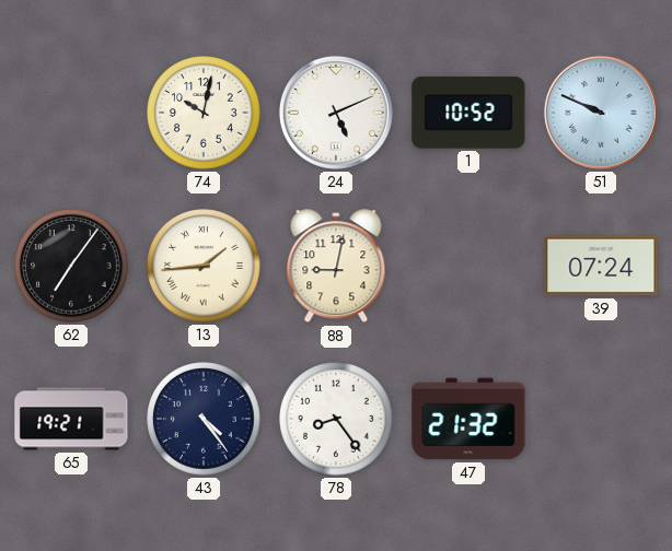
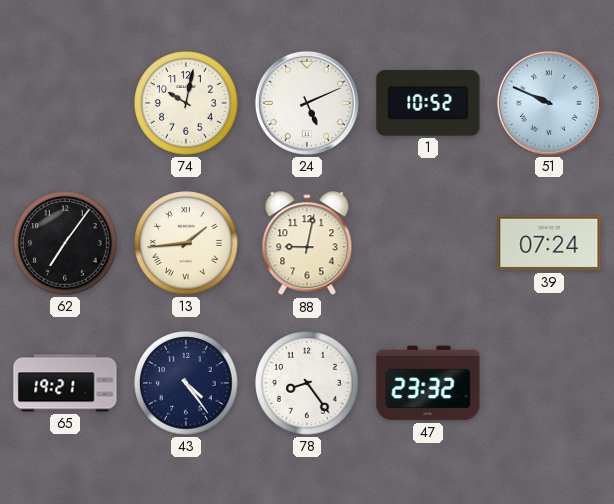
47: 21:32 -> 23:32
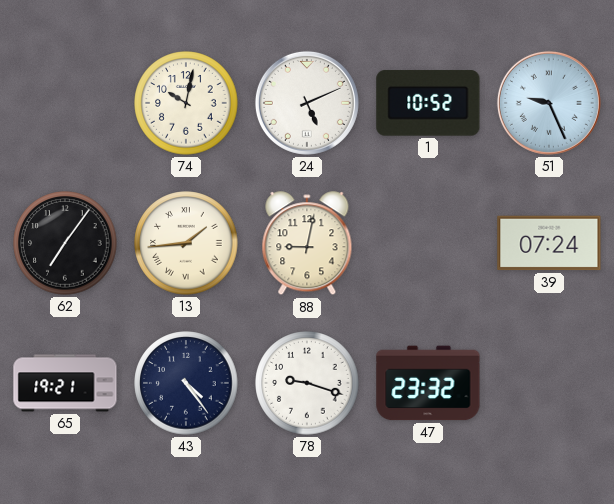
51: 9:49 -> 9:26
78: 8:24 -> 9:18
